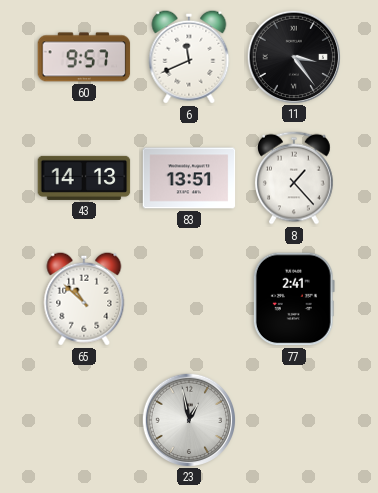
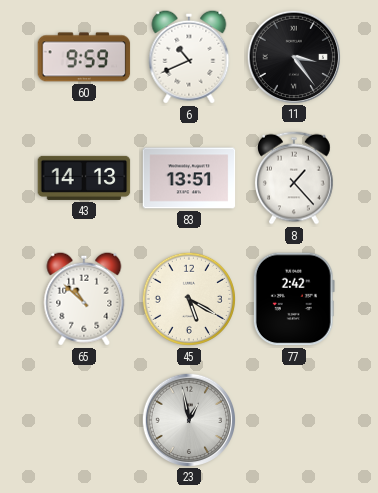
60: 9:57 -> 9:59
6: 11:41 -> 10:41
45: none -> 5:20
77: 2:41 -> 2:42
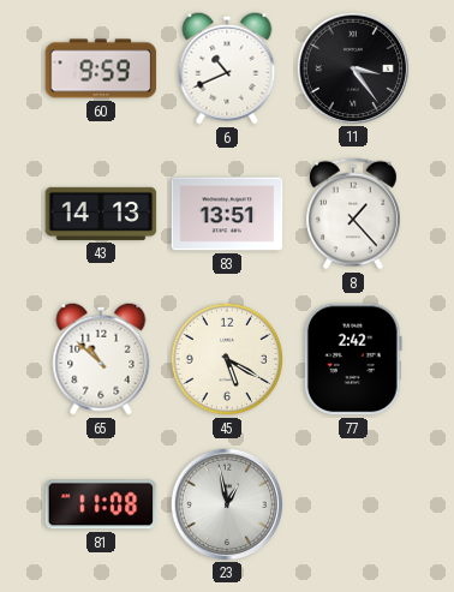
81: none -> 11:08
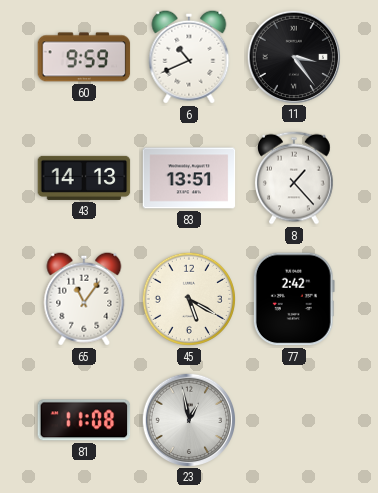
65: 10:52 -> 11:06
